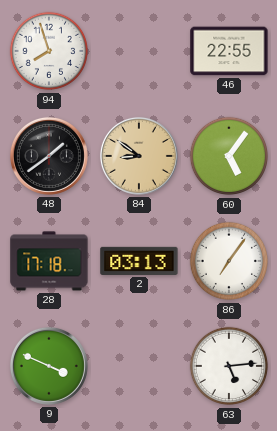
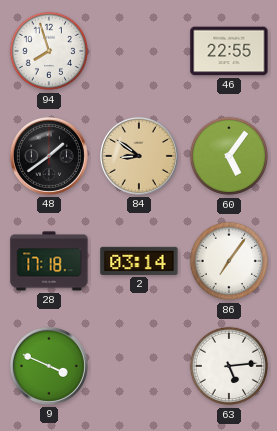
2: 03:13 -> 03:14
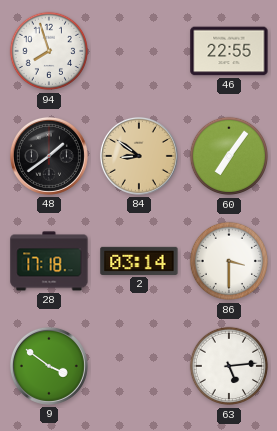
60: 5:06 -> 7:06
86: 7:06 -> 3:30
9: 3:49 -> 3:51
